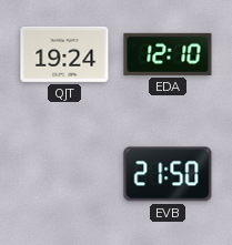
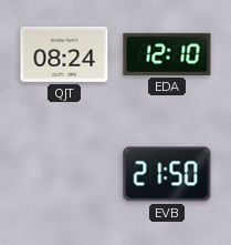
QJT: 19:24 -> 08:24
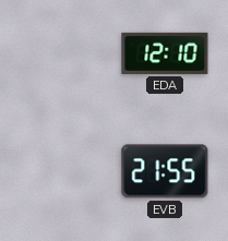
QJT: 08:24 -> none
EVB: 21:50 -> 21:55
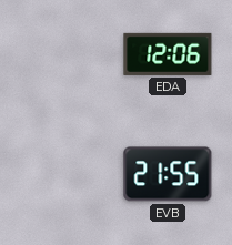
EDA: 12:10 -> 12:06
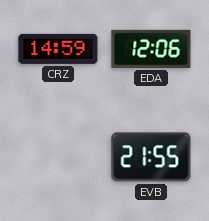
CRZ: none -> 14:59
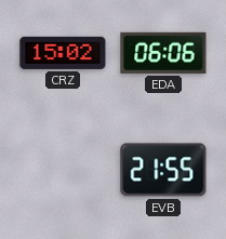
CRZ: 14:59 -> 15:02
EDA: 12:06 -> 06:06
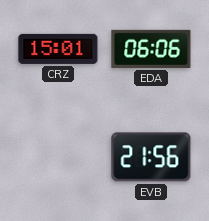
CRZ: 15:02 -> 15:01
EVB: 21:55 -> 21:56
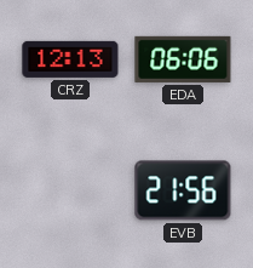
CRZ: 15:01 -> 12:13
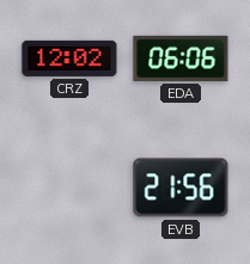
CRZ: 12:13 -> 12:02
